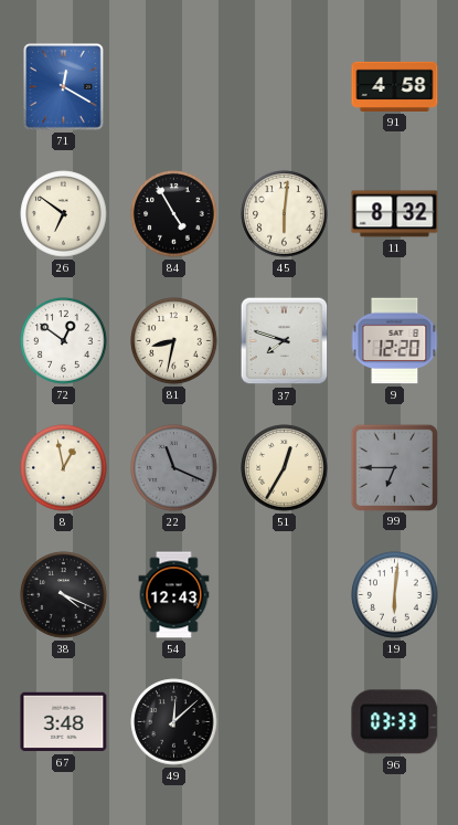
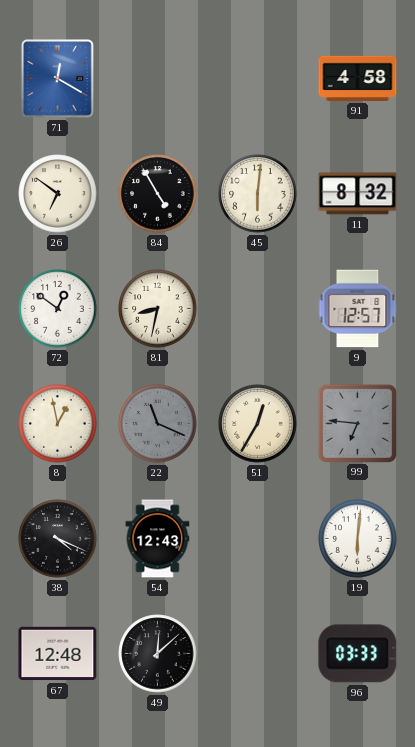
37: 7:48 -> none
9: 12:20 -> 12:57
99: 6:45 -> 6:46
67: 3:48 -> 12:48
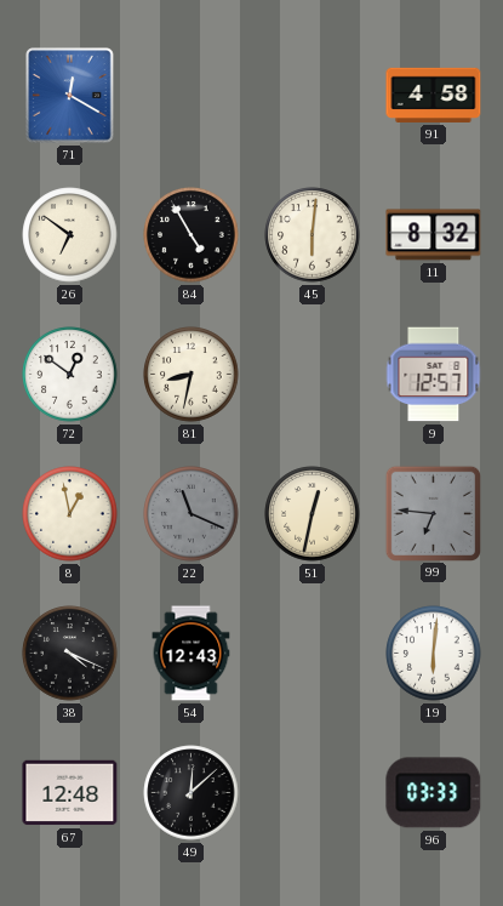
51: 12:35 -> 12:32
